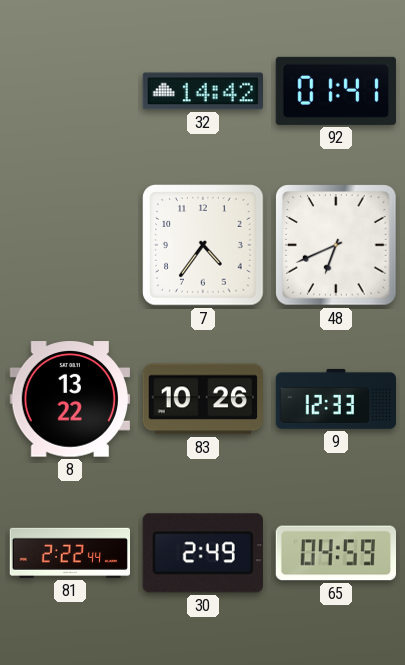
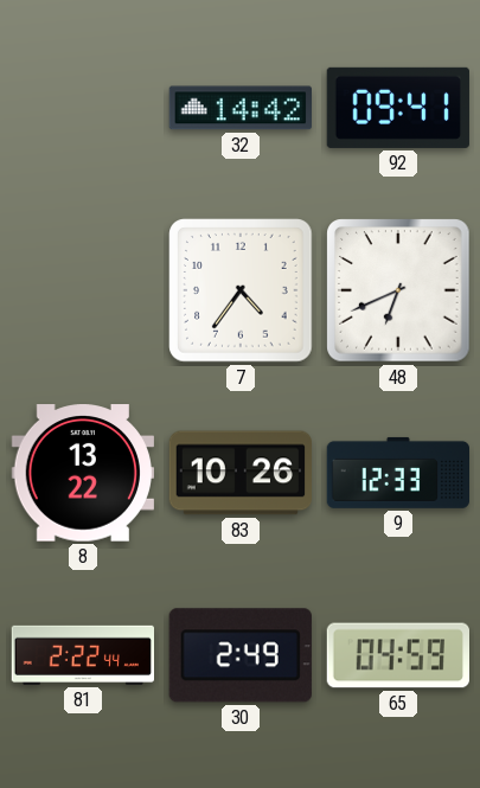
92: 01:41 -> 09:41
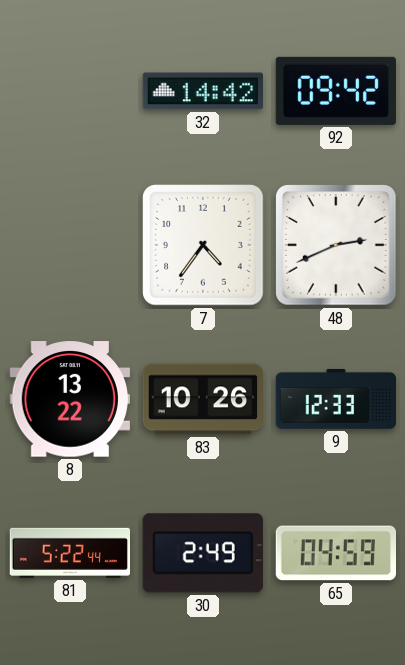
92: 09:41 -> 09:42
48: 6:41 -> 2:41
81: 2:22 -> 5:22
